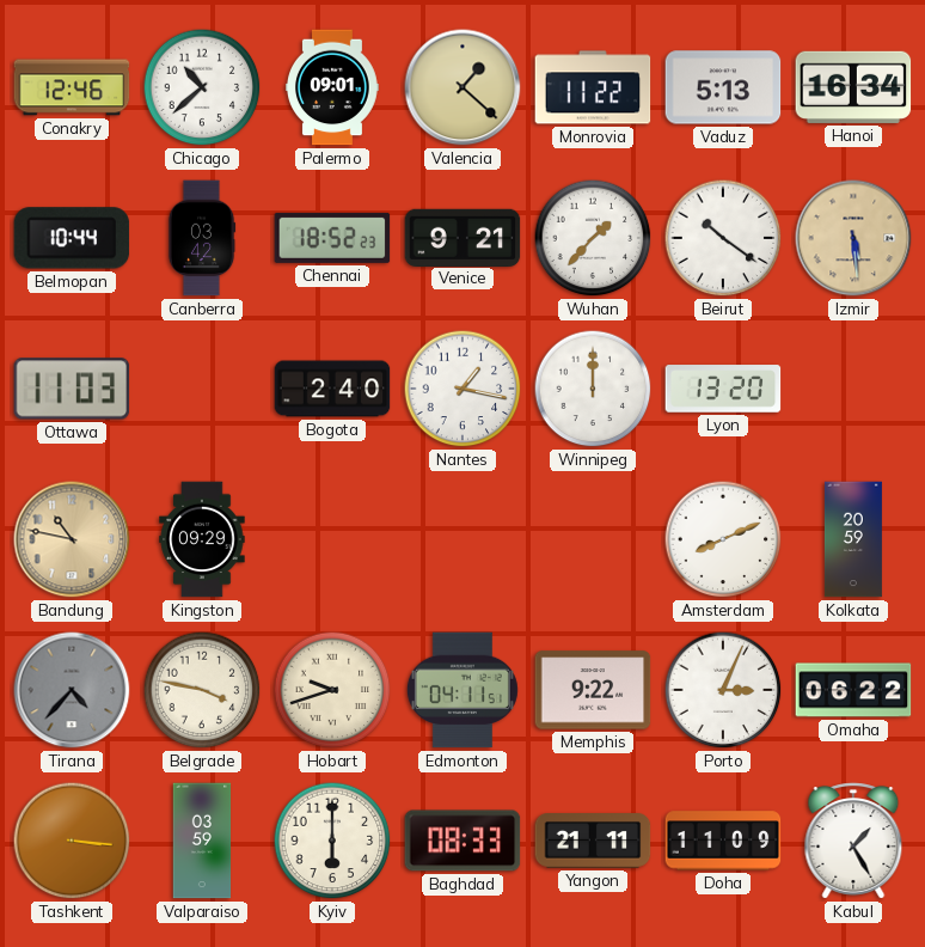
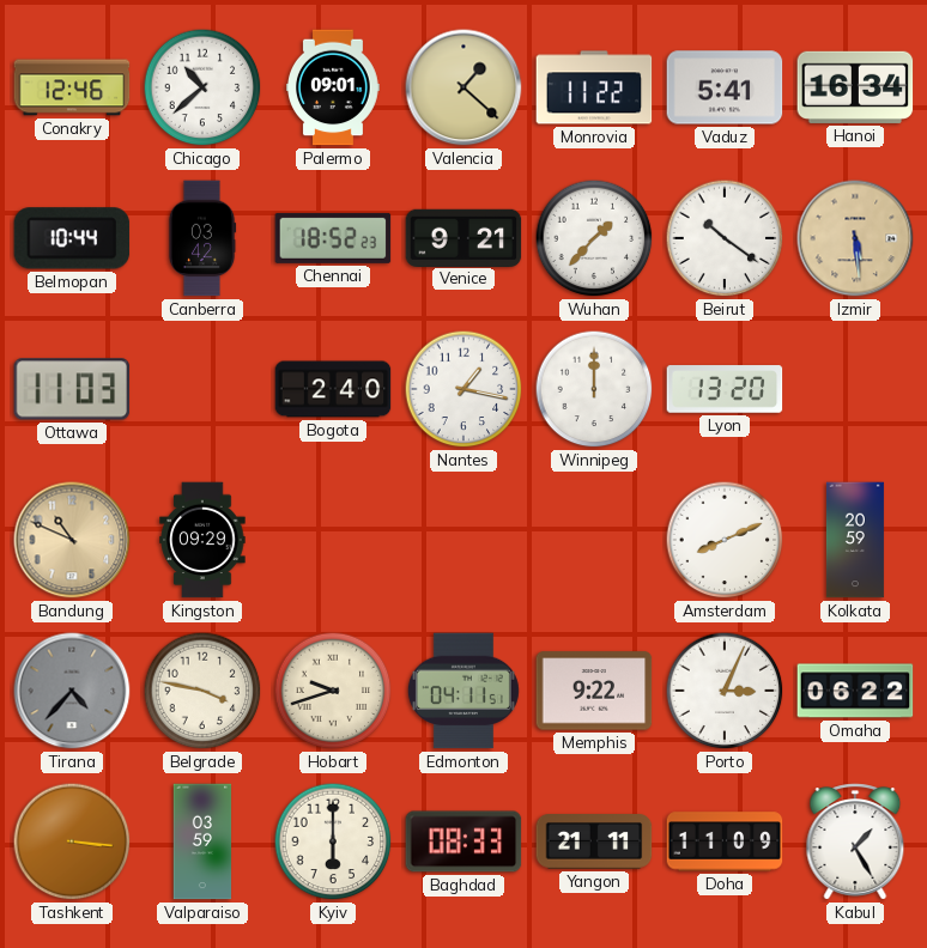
Vaduz: 5:13 -> 5:41
Bandung: 10:47 -> 10:49
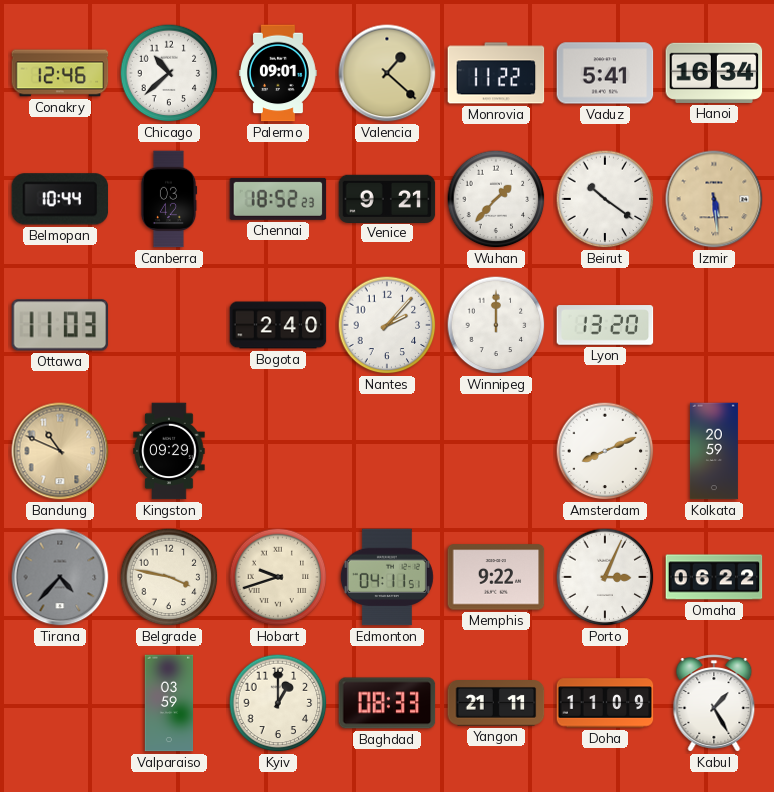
Nantes: 1:17 -> 2:07
Tashkent: 3:16 -> none
Kyiv: 6:00 -> 1:00
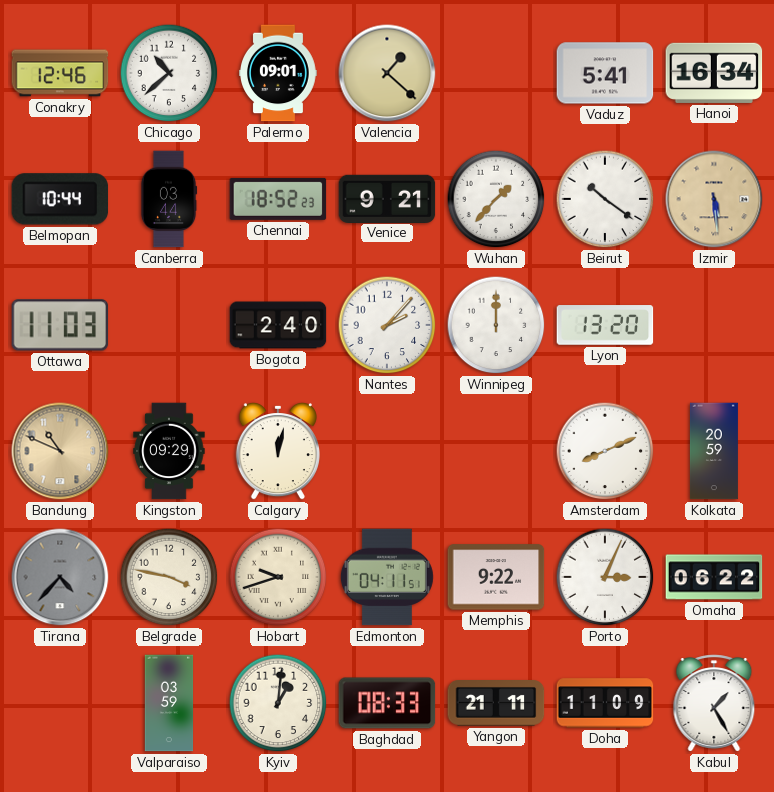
Monrovia: 11:22 -> none
Canberra: 03:42 -> 03:44
Calgary: none -> 12:02
Kyiv: 1:00 -> 1:01
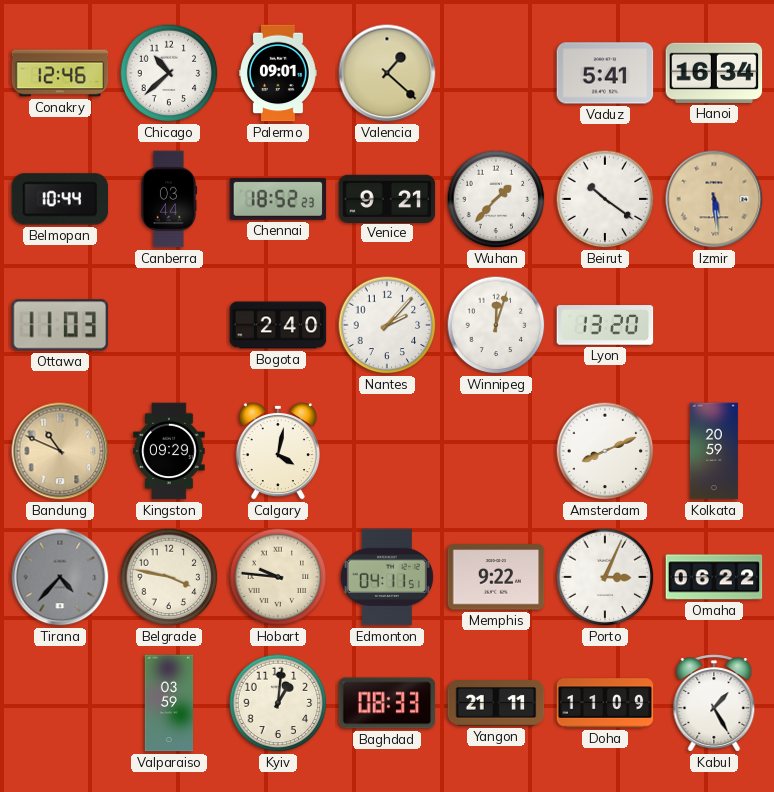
Winnipeg: 12:00 -> 12:03
Calgary: 12:02 -> 4:02
Hobart: 9:42 -> 9:46
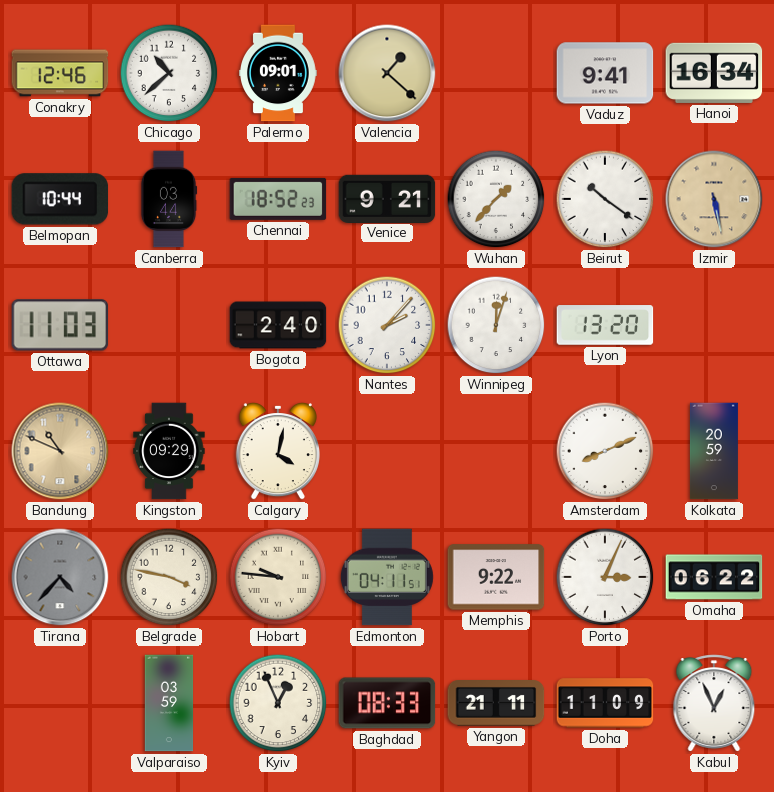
Vaduz: 5:41 -> 9:41
Izmir: 5:29 -> 5:28
Kyiv: 1:01 -> 12:56
Kabul: 1:25 -> 12:56
